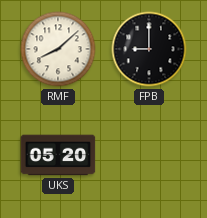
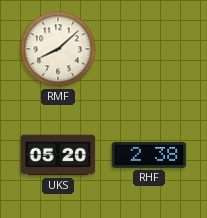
FPB: 9:00 -> none
RHF: none -> 2:38
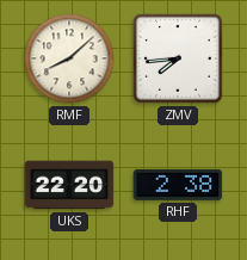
ZMV: none -> 7:44
UKS: 05:20 -> 22:20
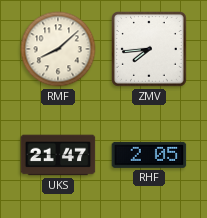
UKS: 22:20 -> 21:47
RHF: 2:38 -> 2:05
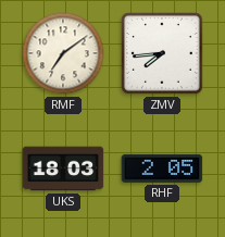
RMF: 8:08 -> 7:09
UKS: 21:47 -> 18:03
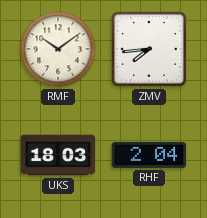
RMF: 7:09 -> 10:09
RHF: 2:05 -> 2:04
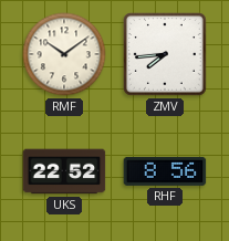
UKS: 18:03 -> 22:52
RHF: 2:04 -> 8:56
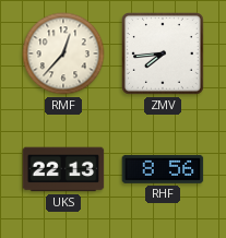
RMF: 10:09 -> 12:37
UKS: 22:52 -> 22:13
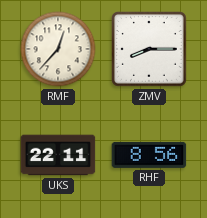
ZMV: 7:44 -> 8:15
UKS: 22:13 -> 22:11
